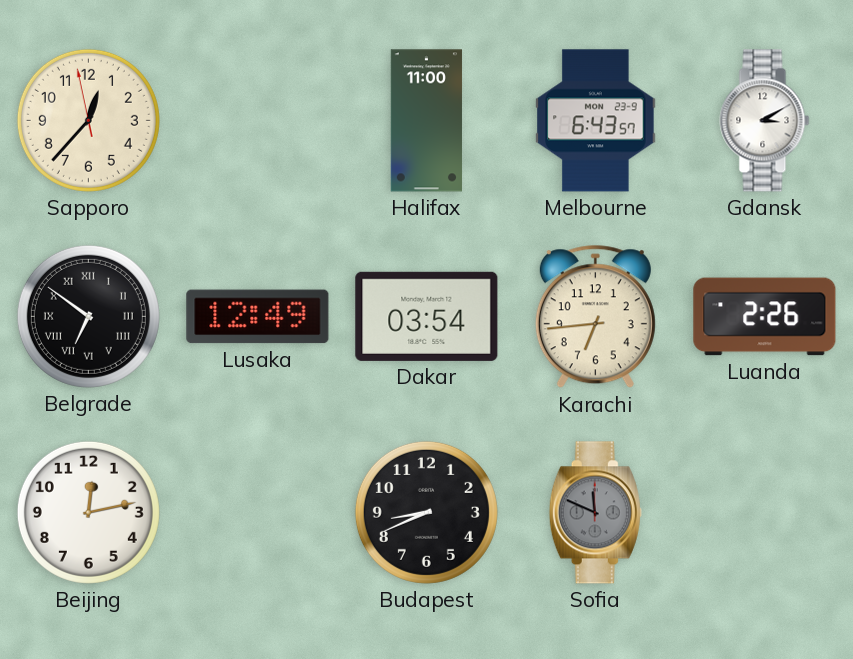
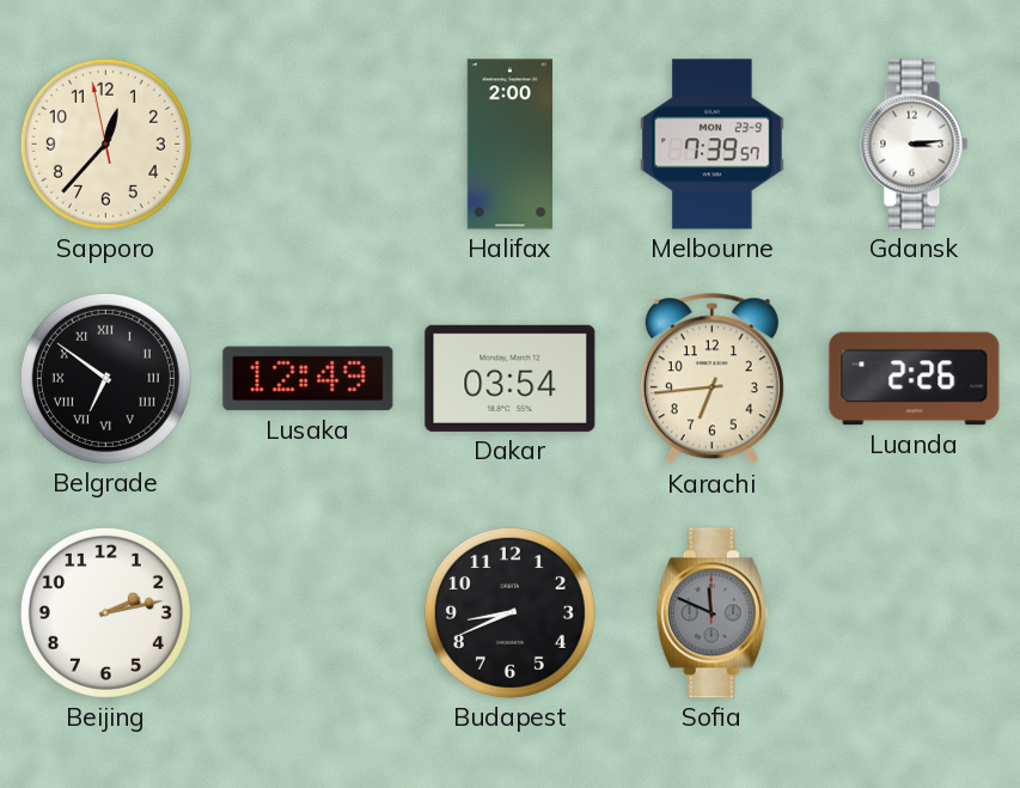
Halifax: 11:00 -> 2:00
Melbourne: 6:43 -> 7:39
Gdansk: 3:10 -> 3:14
Beijing: 12:13 -> 2:13
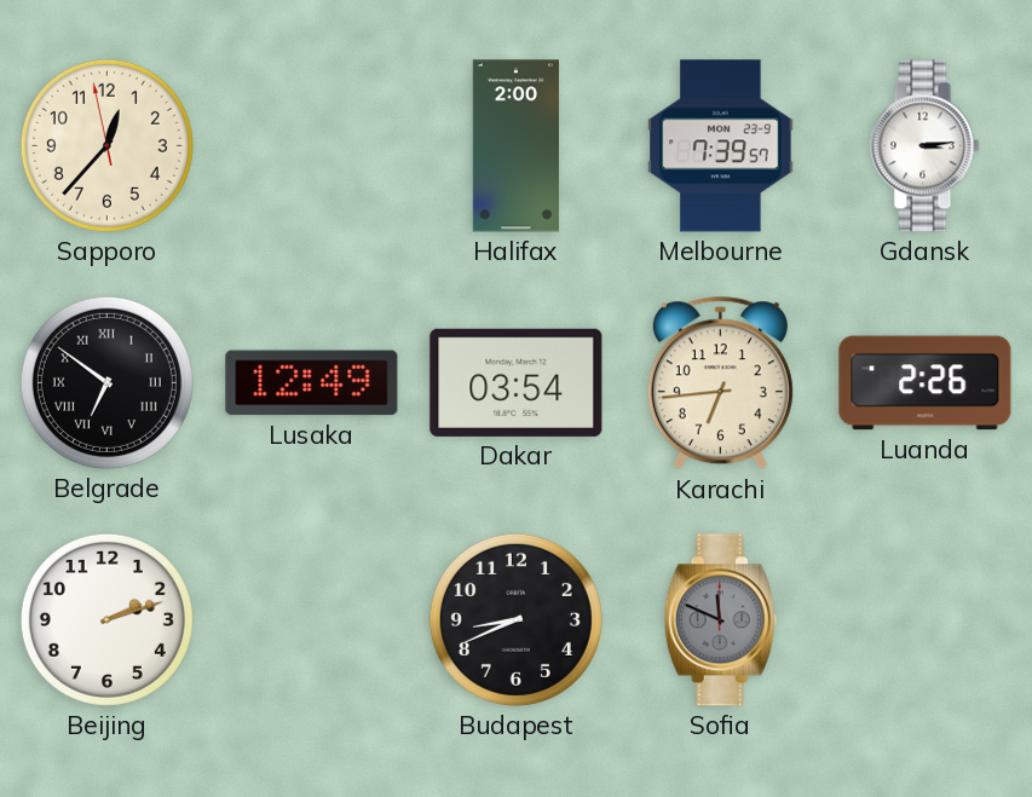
Beijing: 2:13 -> 2:12
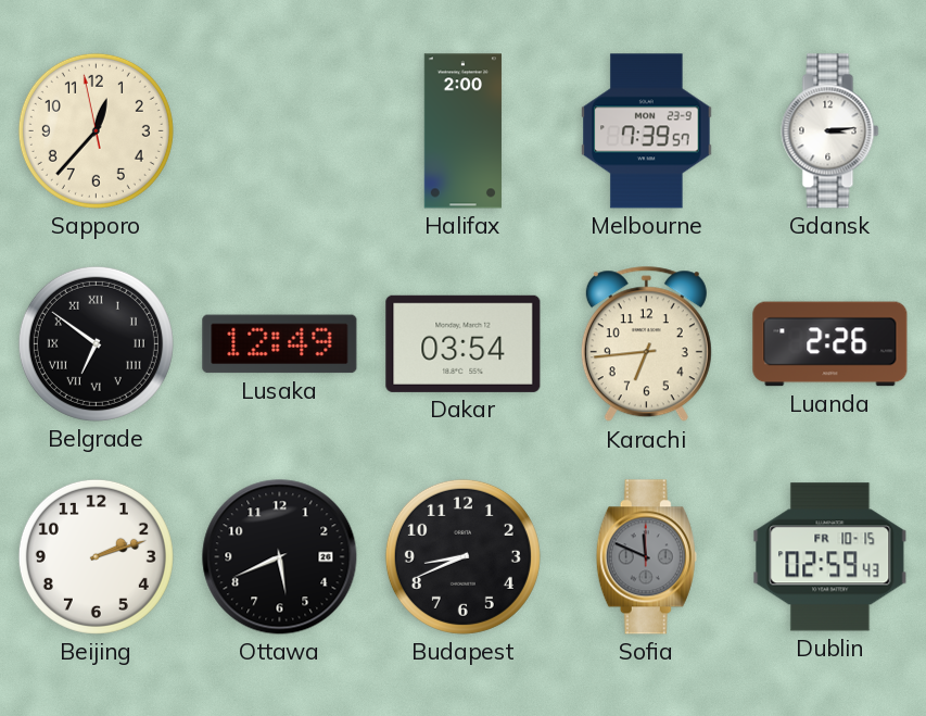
Ottawa: none -> 5:41
Dublin: none -> 02:59
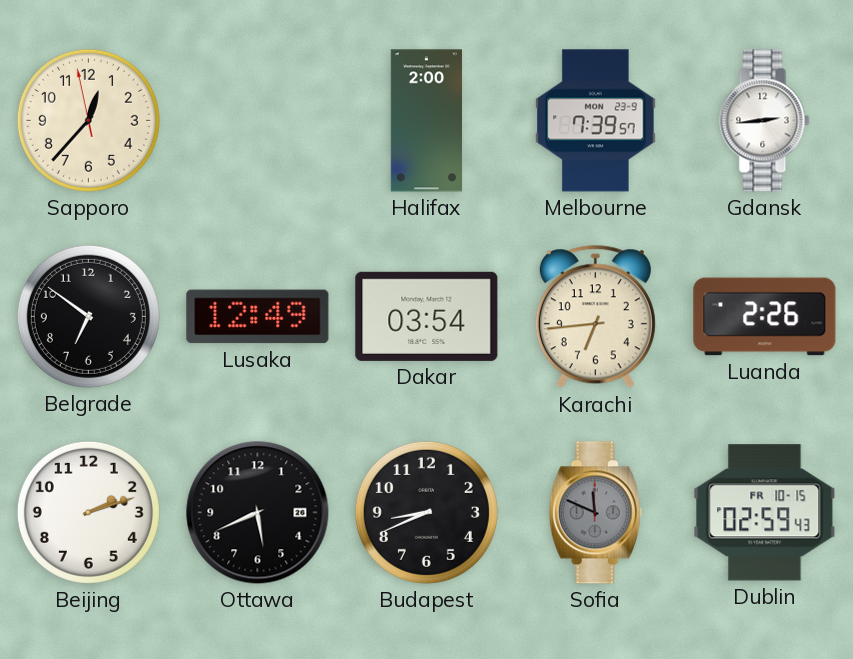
Gdansk: 3:14 -> 2:44
Belgrade numerals: Roman -> Arabic
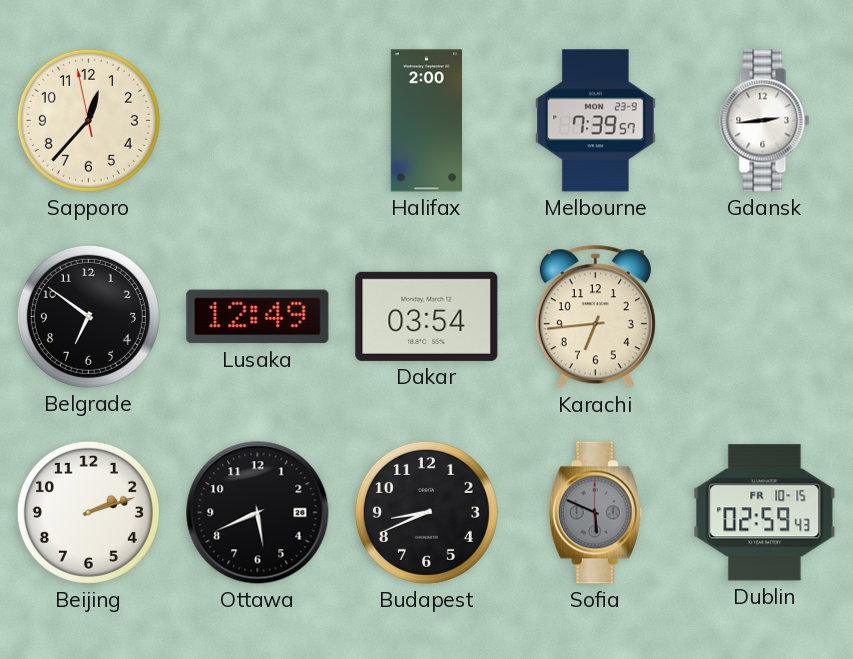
Luanda: 2:26 -> none
Sofia: 11:49 -> 5:49
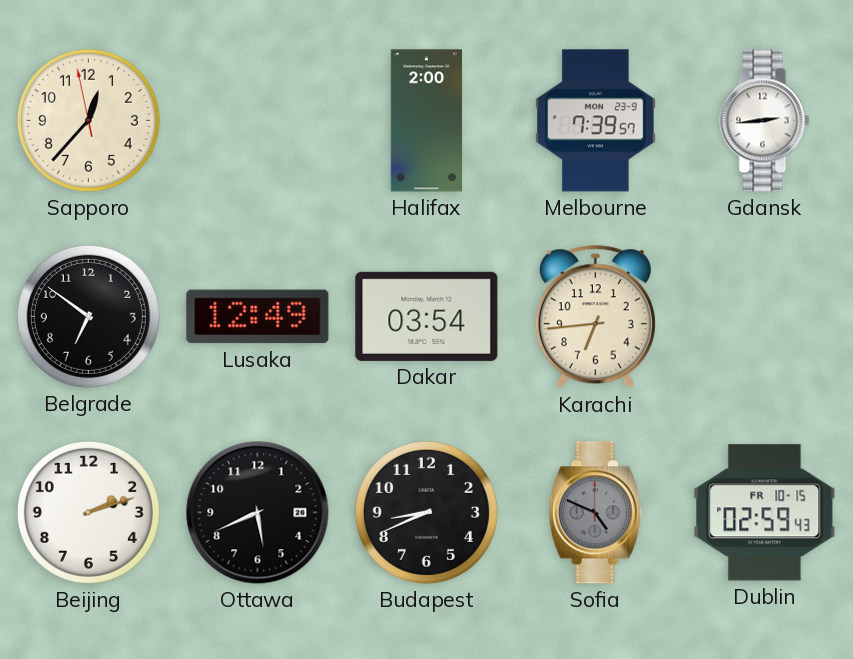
Sofia: 5:49 -> 4:49
